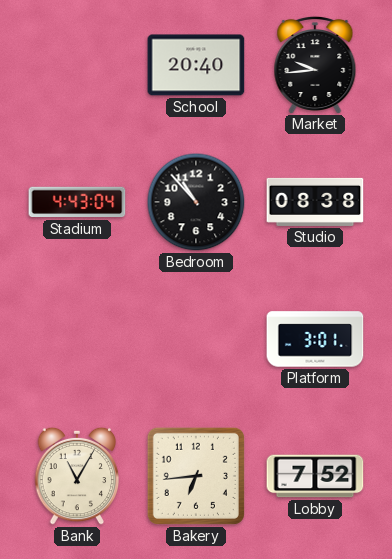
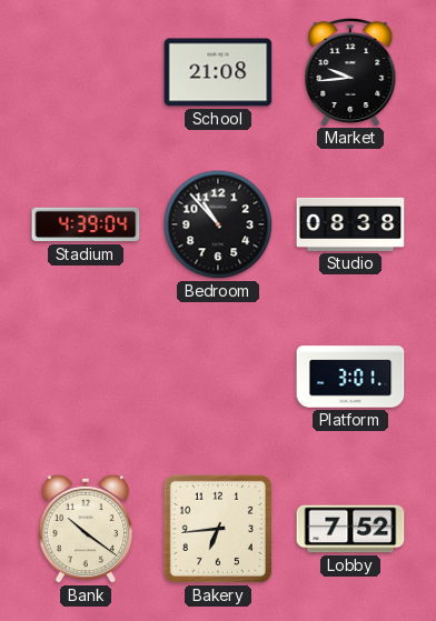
School: 20:40 -> 21:08
Stadium: 4:43 -> 4:39
Bank: 11:05 -> 10:21
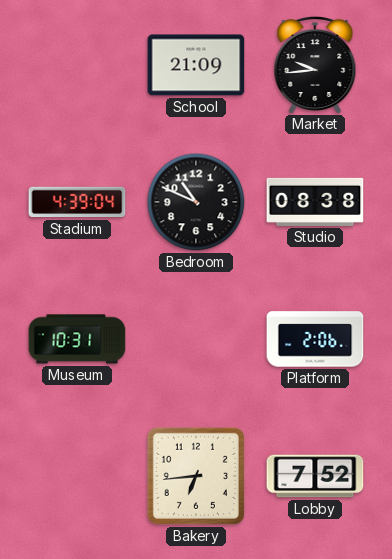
School: 21:08 -> 21:09
Bedroom: 10:53 -> 10:49
Museum: none -> 10:31
Platform: 3:01 -> 2:06
Bank: 10:21 -> none
